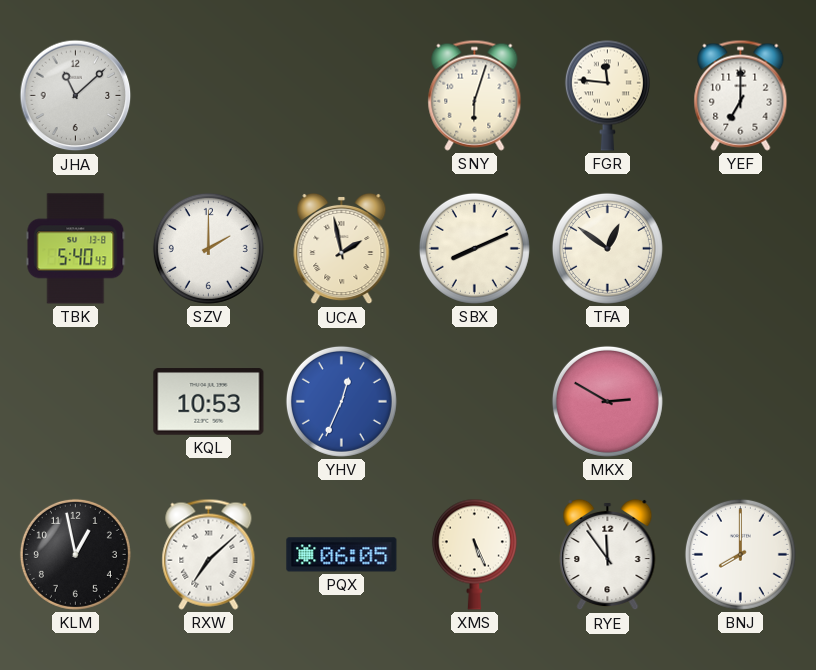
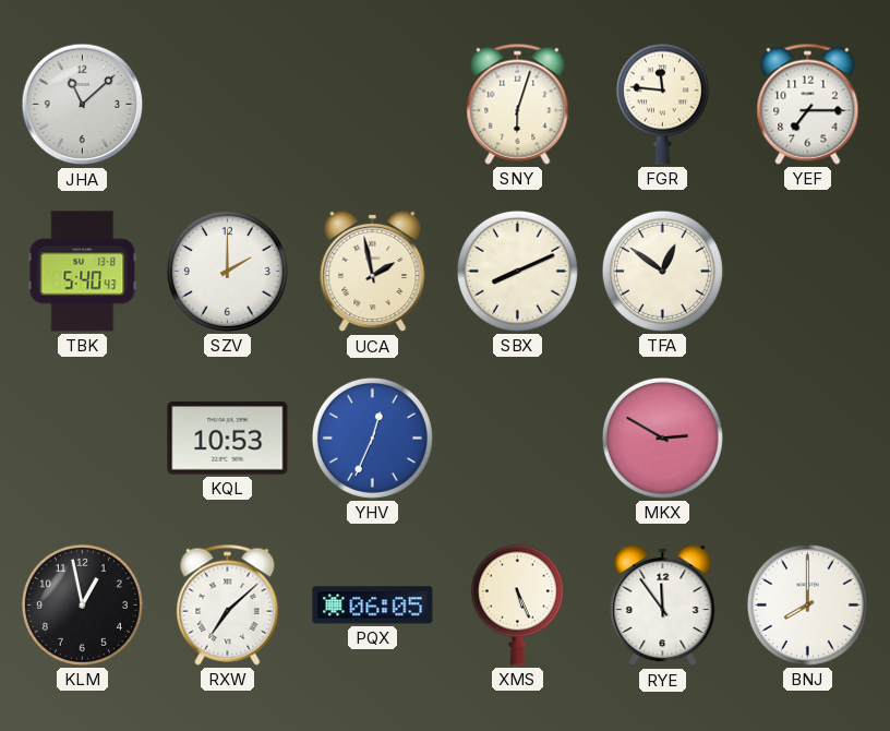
YEF: 7:00 -> 7:15
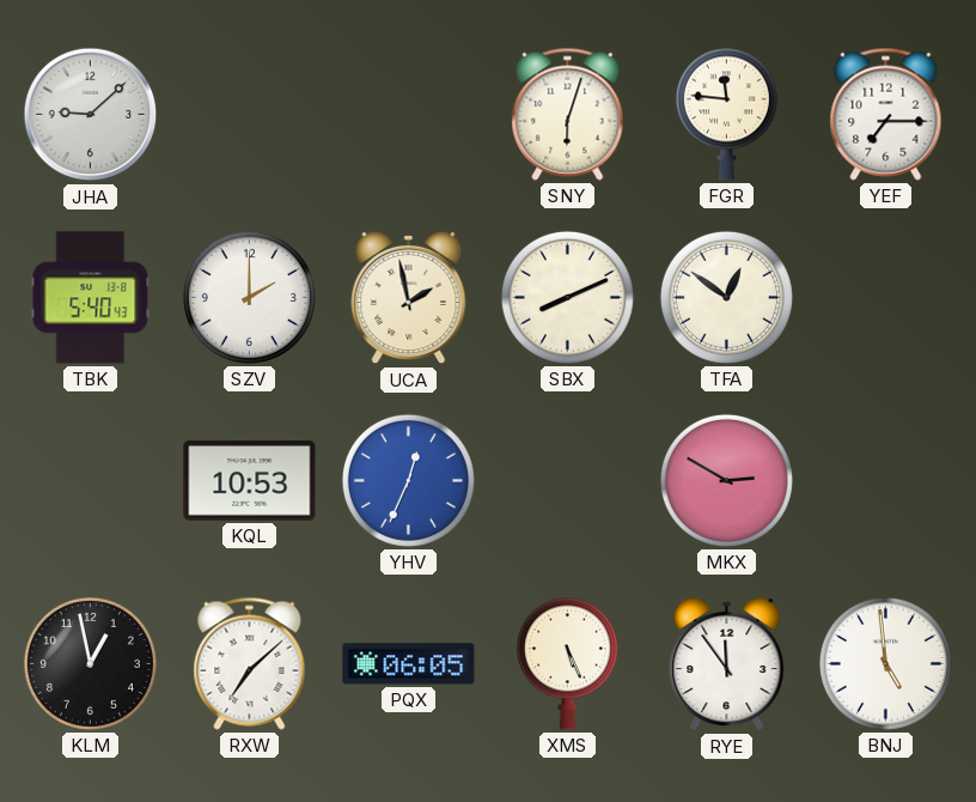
JHA: 11:08 -> 9:08
BNJ: 8:00 -> 4:59
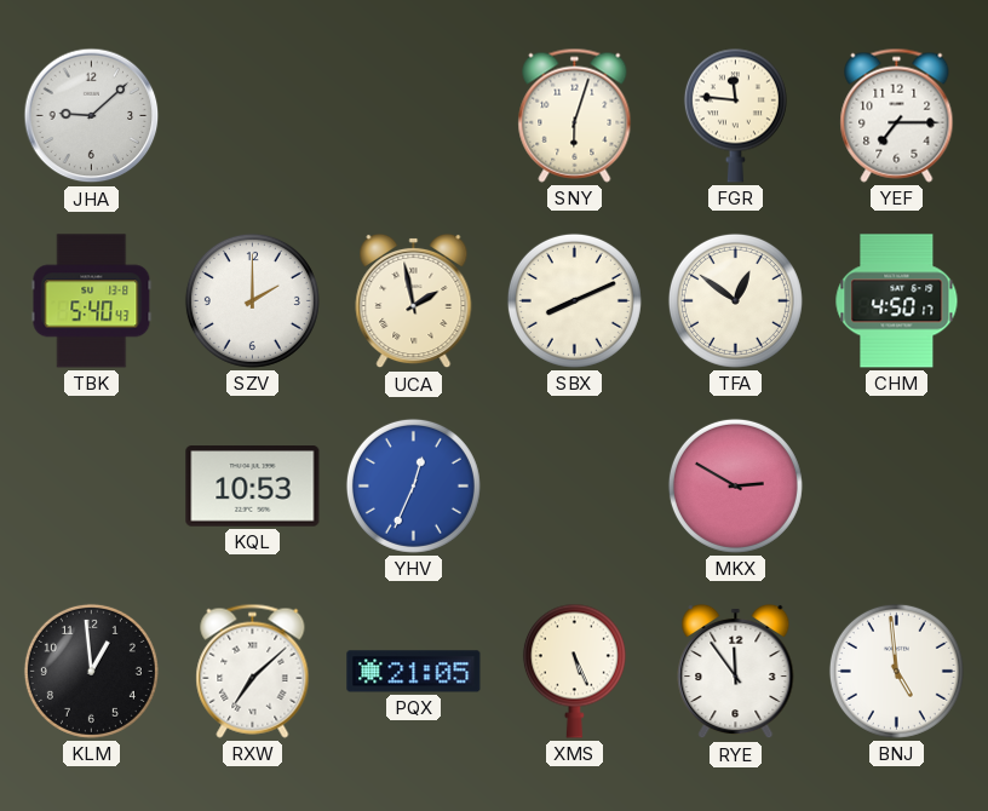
CHM: none -> 4:50
KLM: 12:58 -> 12:59
PQX: 06:05 -> 21:05
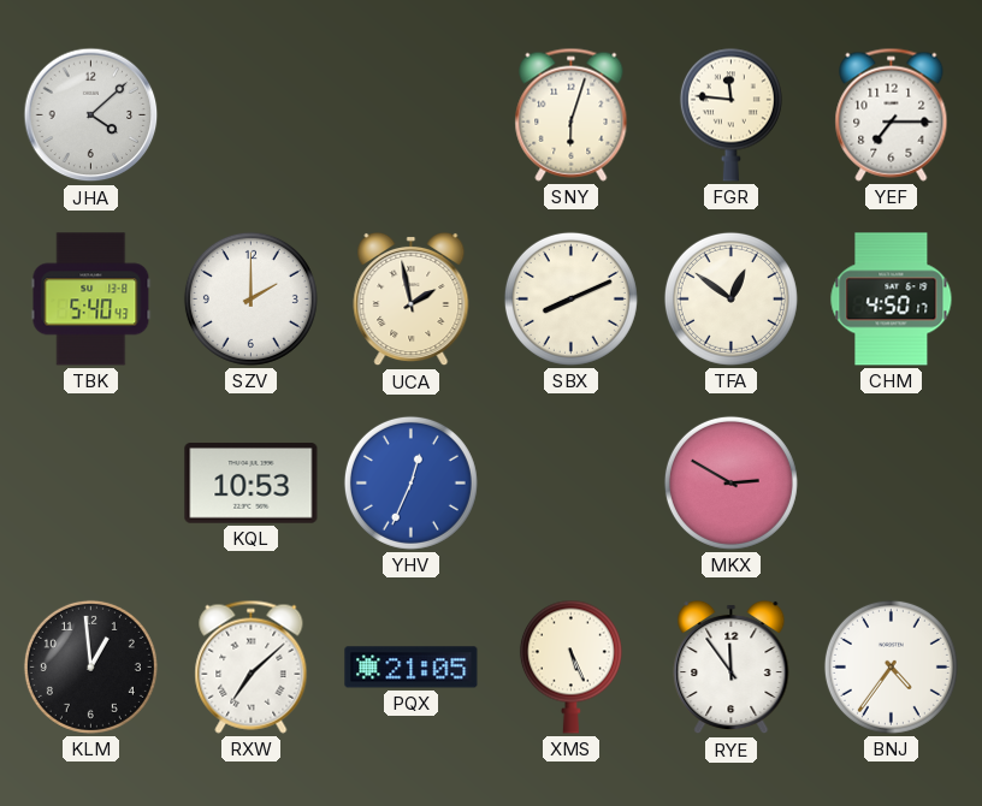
JHA: 9:08 -> 4:08
BNJ: 4:59 -> 4:36
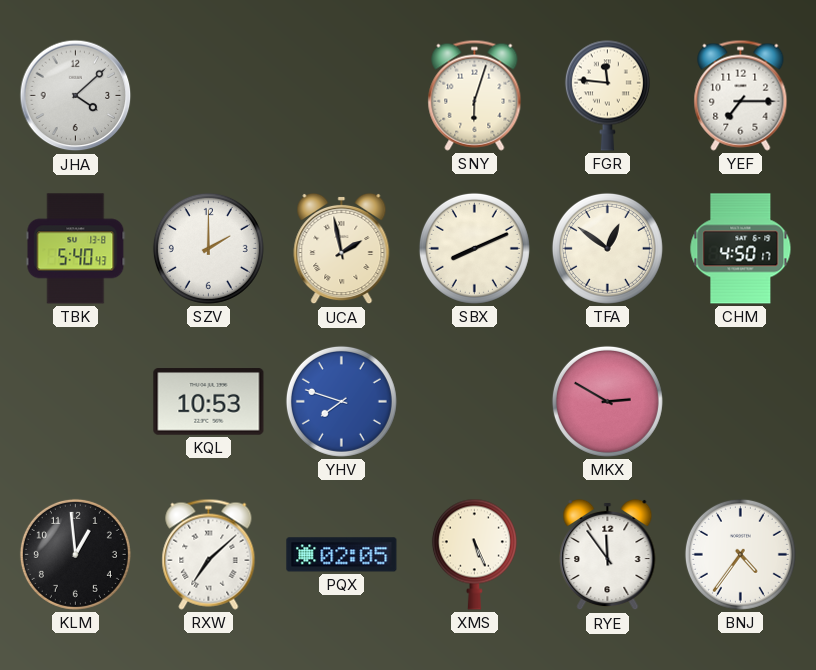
YHV: 12:34 -> 7:48
PQX: 21:05 -> 02:05
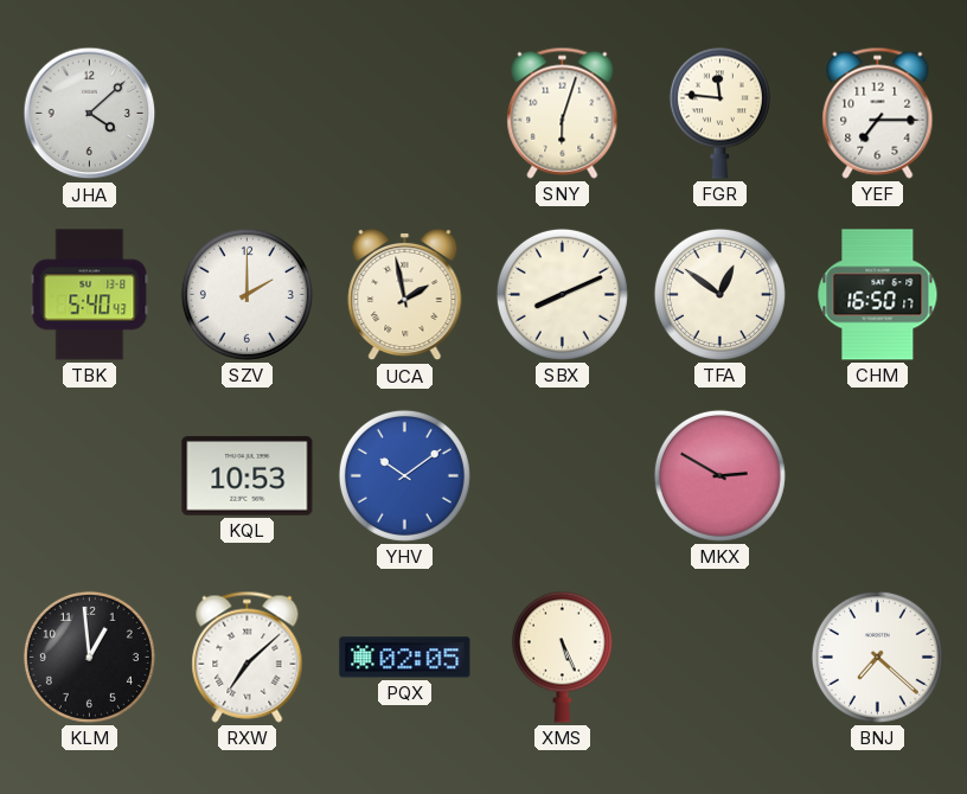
CHM: 4:50 -> 16:50
YHV: 7:48 -> 10:09
RYE: 11:54 -> none
BNJ: 4:36 -> 7:22
